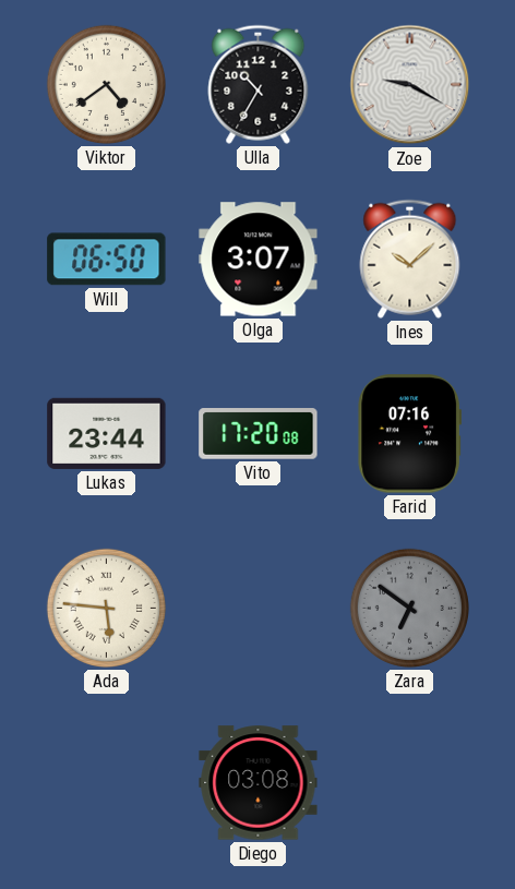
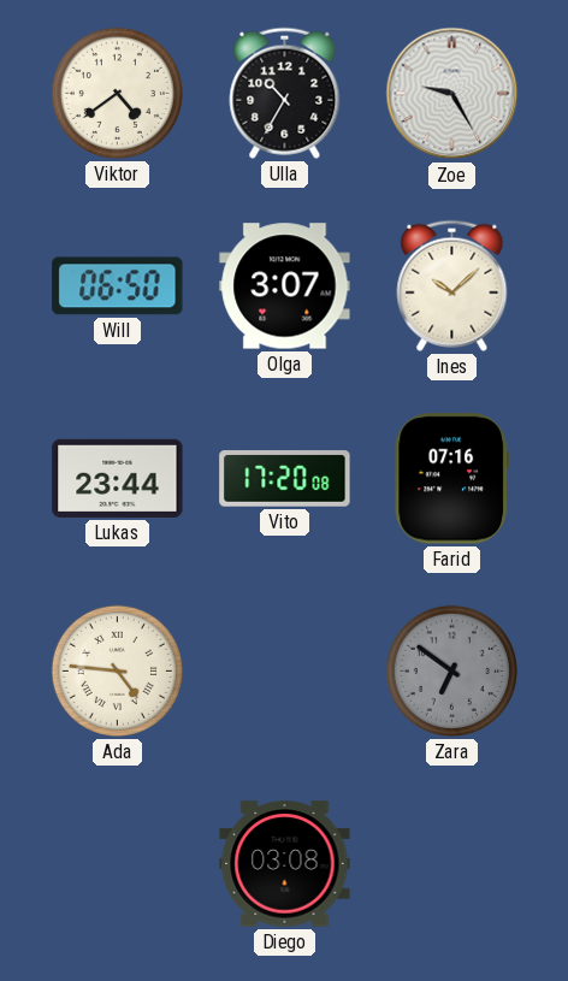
Zoe: 9:20 -> 9:25
Ada: 5:46 -> 4:46
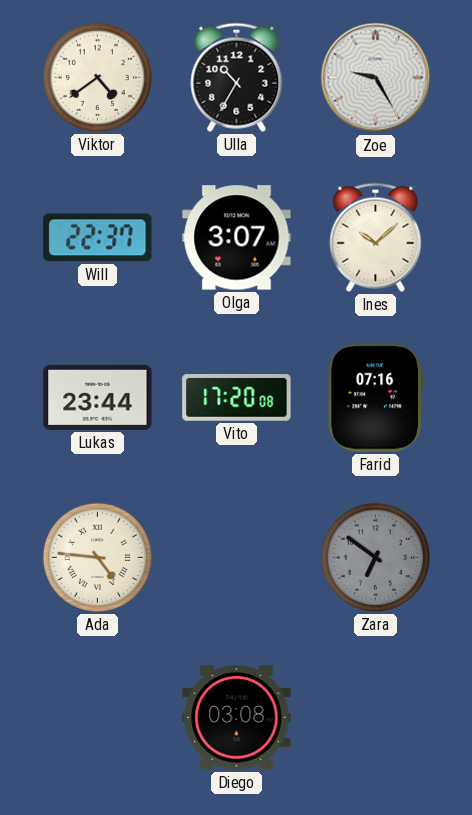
Will: 06:50 -> 22:37
